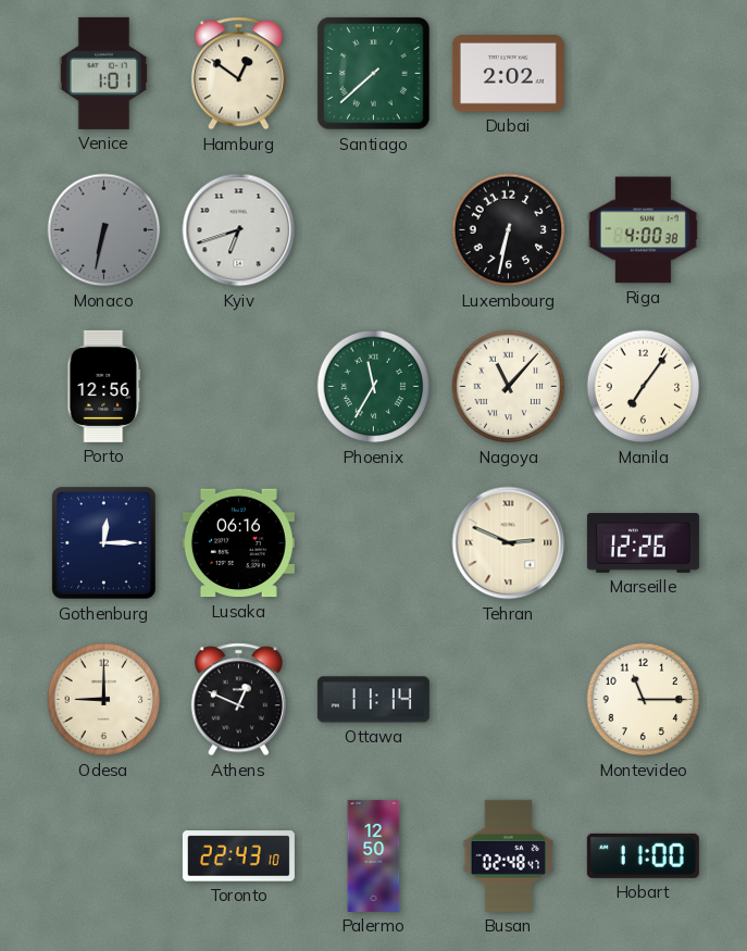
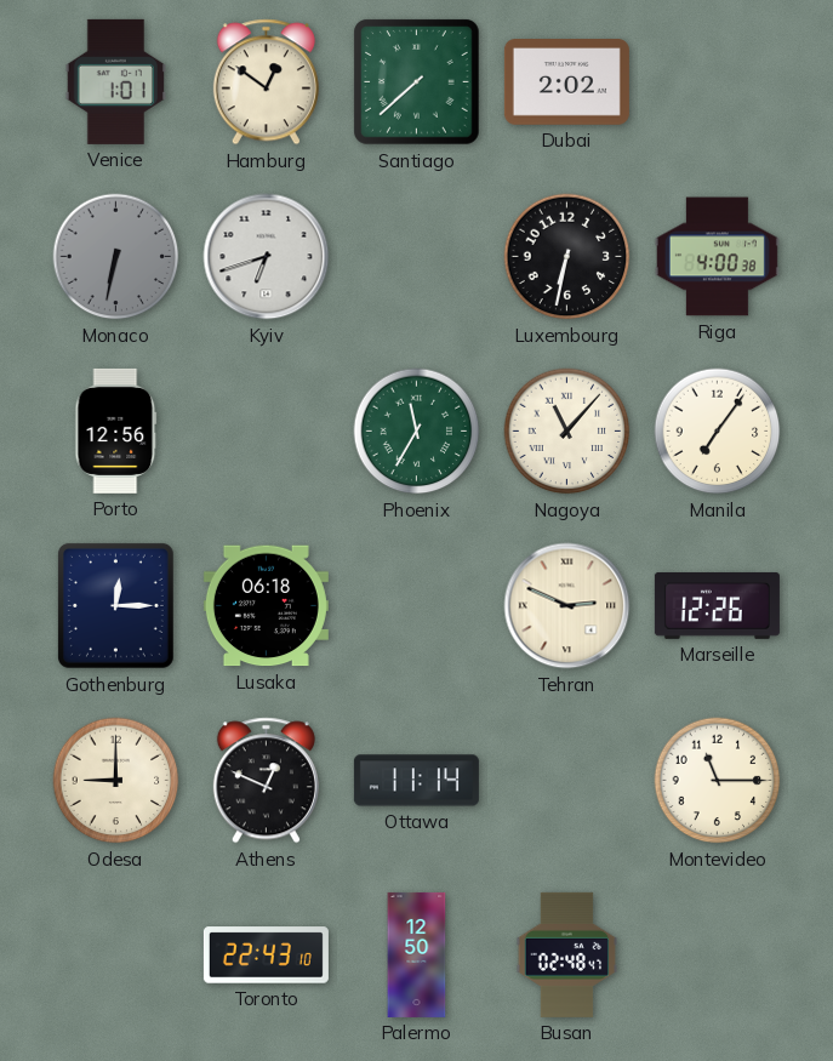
Lusaka: 06:16 -> 06:18
Hobart: 11:00 -> none
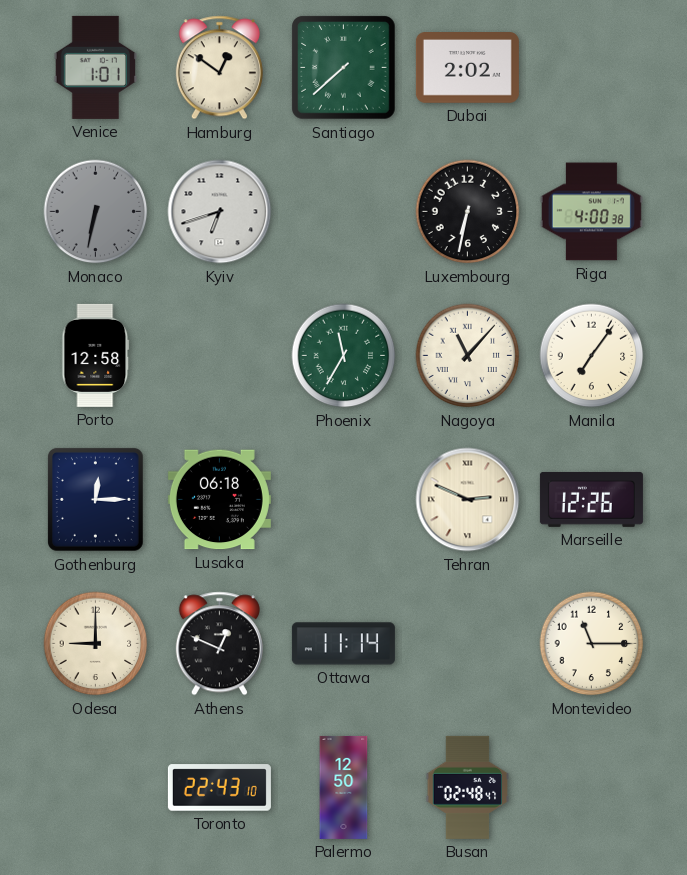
Porto: 12:56 -> 12:58
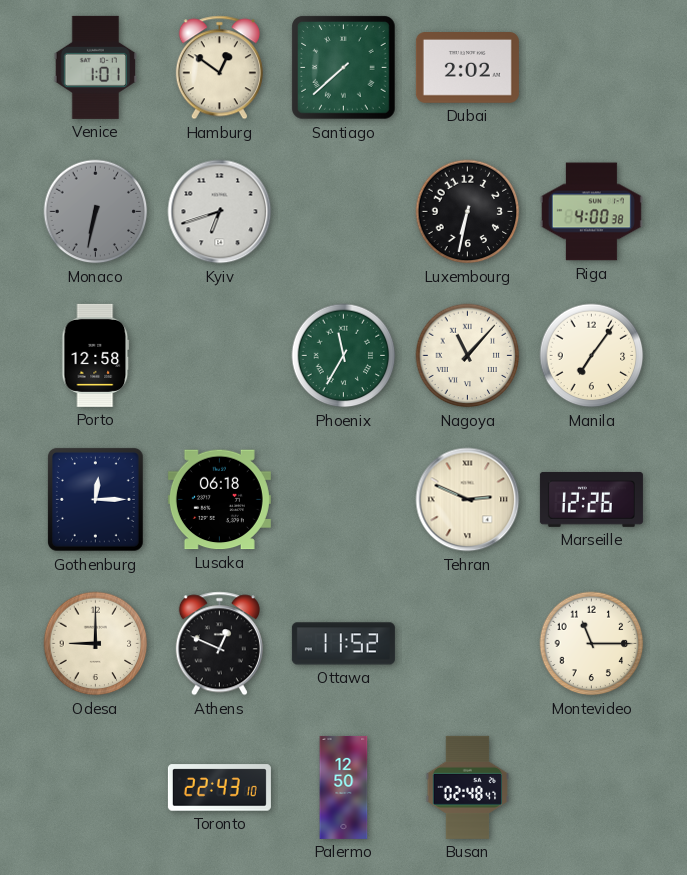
Ottawa: 11:14 -> 11:52
